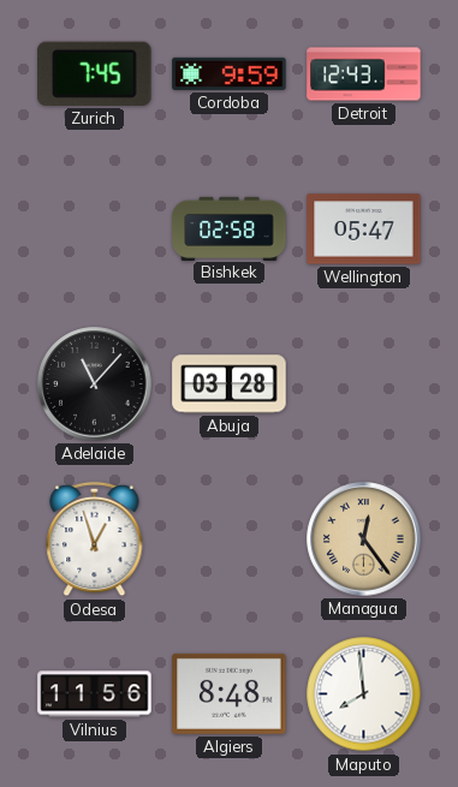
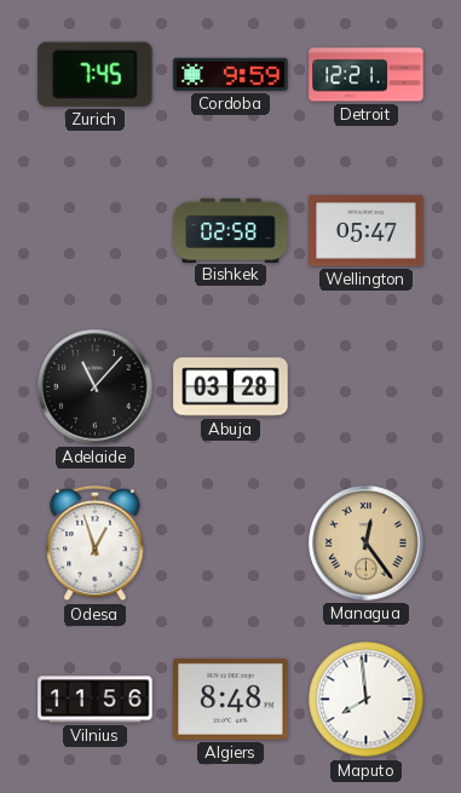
Detroit: 12:43 -> 12:21
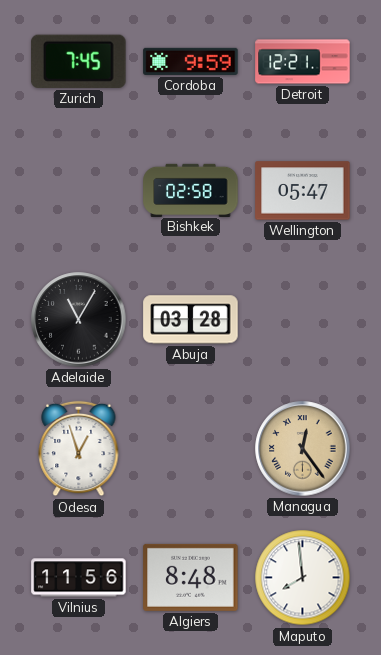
Adelaide: 11:07 -> 11:05
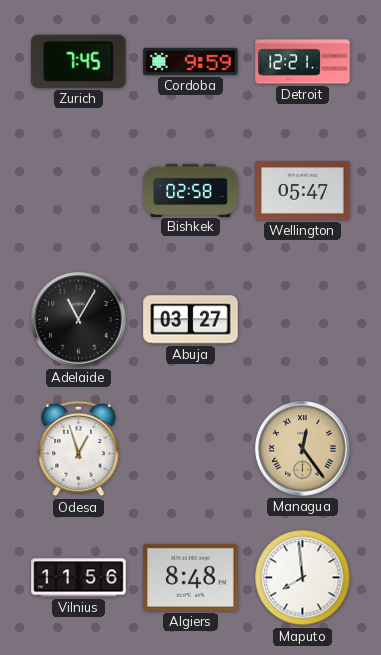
Abuja: 03:28 -> 03:27
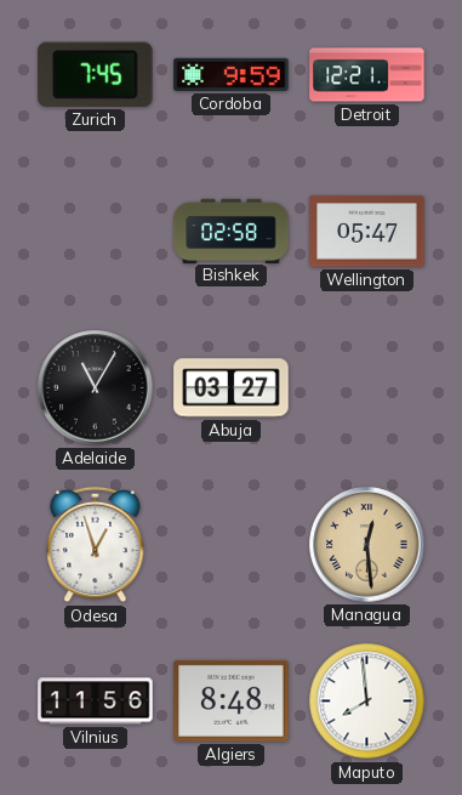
Managua: 12:24 -> 12:29
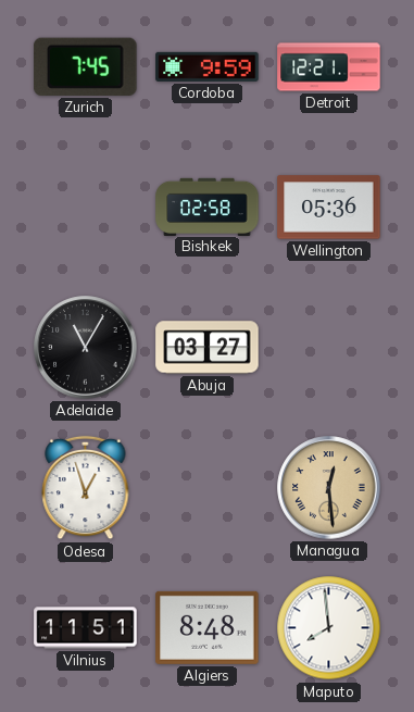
Wellington: 05:47 -> 05:36
Vilnius: 11:56 -> 11:51
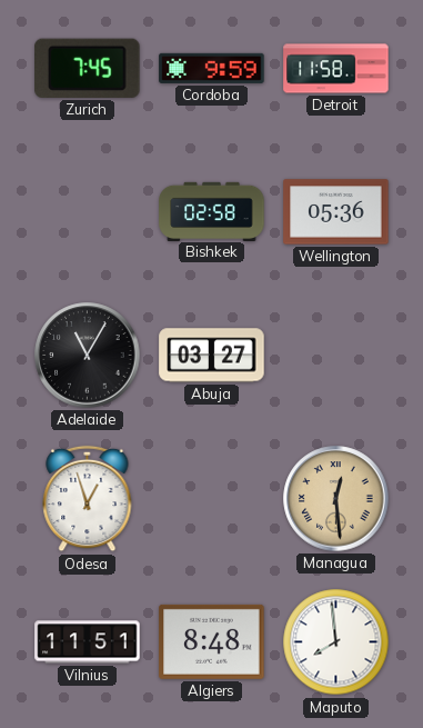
Detroit: 12:21 -> 11:58
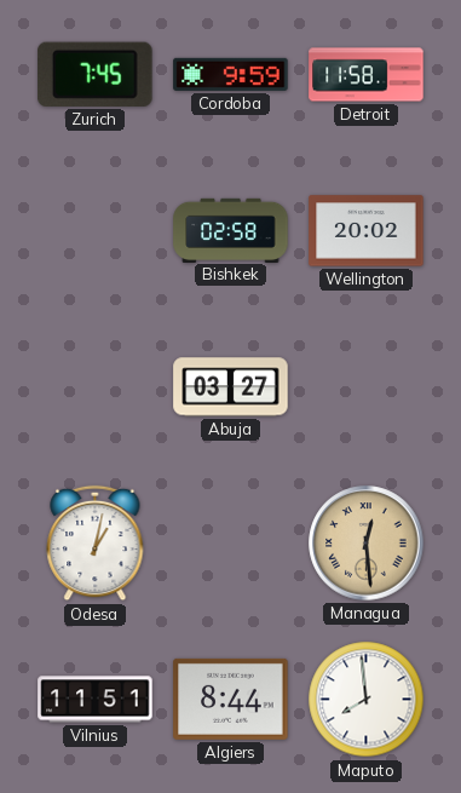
Wellington: 05:36 -> 20:02
Adelaide: 11:05 -> none
Odesa: 12:57 -> 1:02
Algiers: 8:48 -> 8:44
